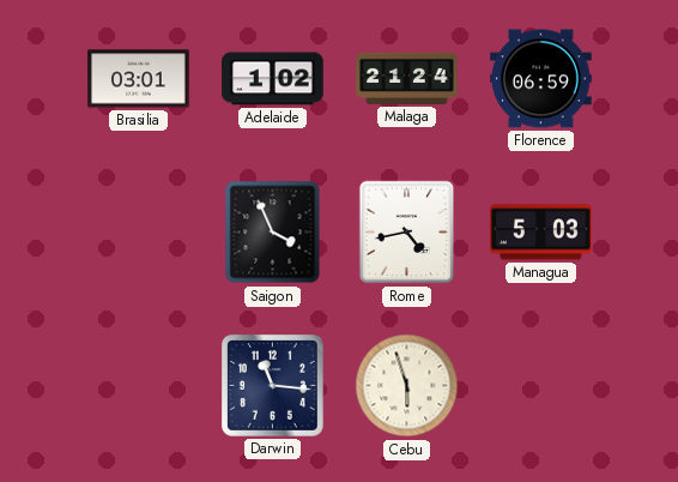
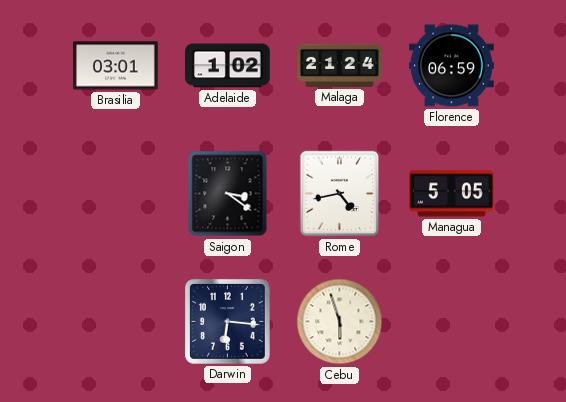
Saigon: 3:56 -> 3:21
Managua: 5:03 -> 5:05
Darwin: 11:16 -> 6:16
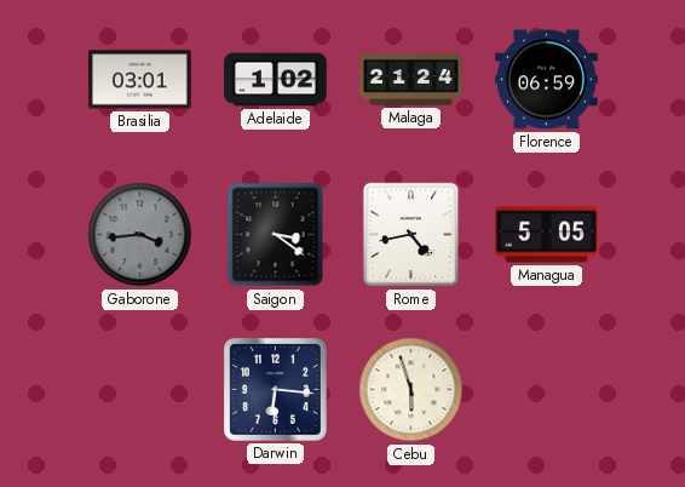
Gaborone: none -> 3:44
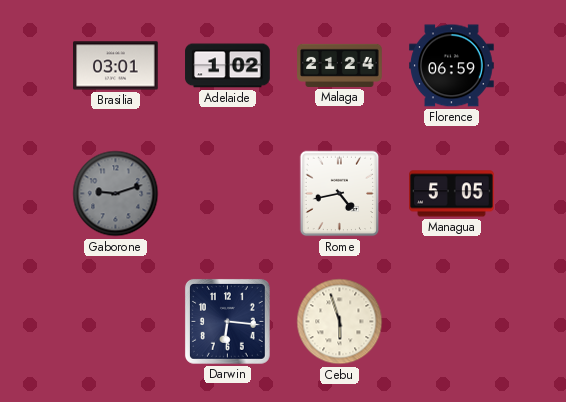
Gaborone: 3:44 -> 9:12
Saigon: 3:21 -> none
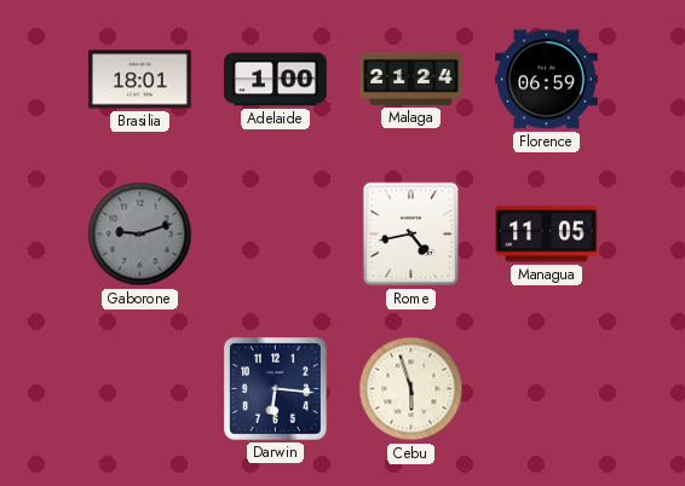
Brasilia: 03:01 -> 18:01
Adelaide: 1:02 -> 1:00
Managua: 5:05 -> 11:05
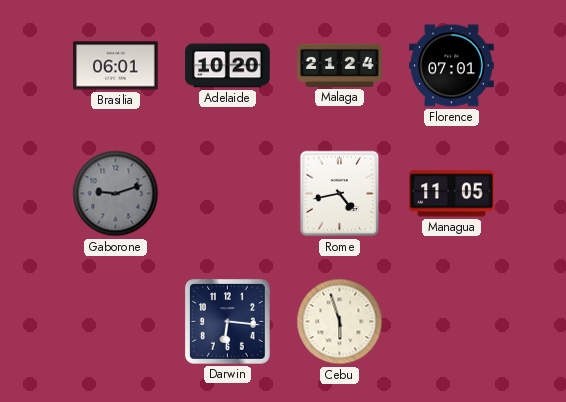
Brasilia: 18:01 -> 06:01
Adelaide: 1:00 -> 10:20
Florence: 06:59 -> 07:01
